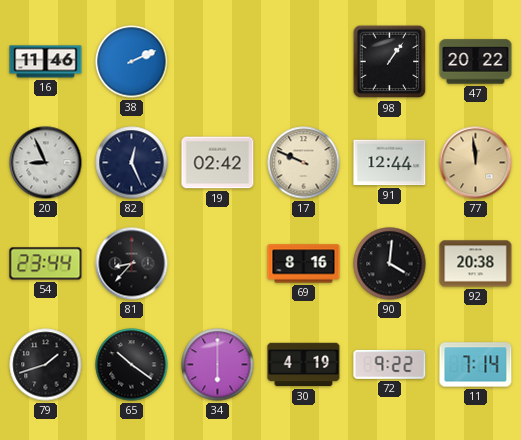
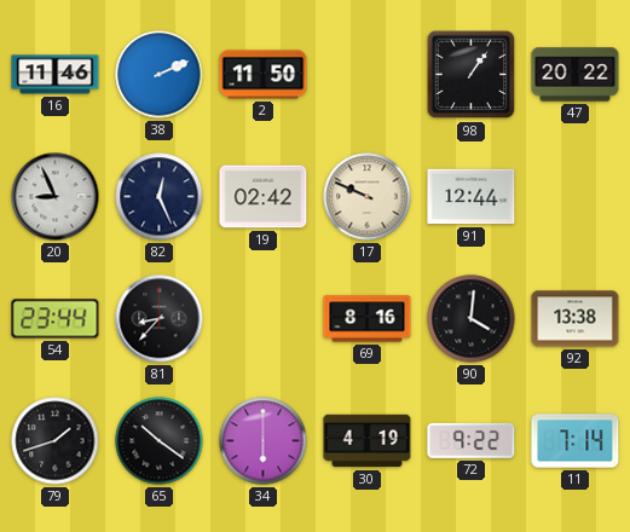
2: none -> 11:50
77: 11:59 -> none
92: 20:38 -> 13:38
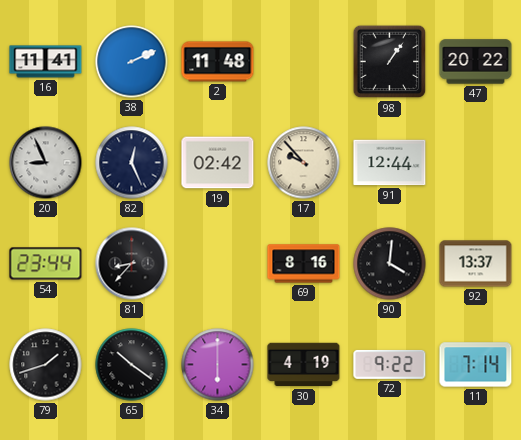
16: 11:46 -> 11:41
2: 11:50 -> 11:48
17: 9:49 -> 9:53
92: 13:38 -> 13:37
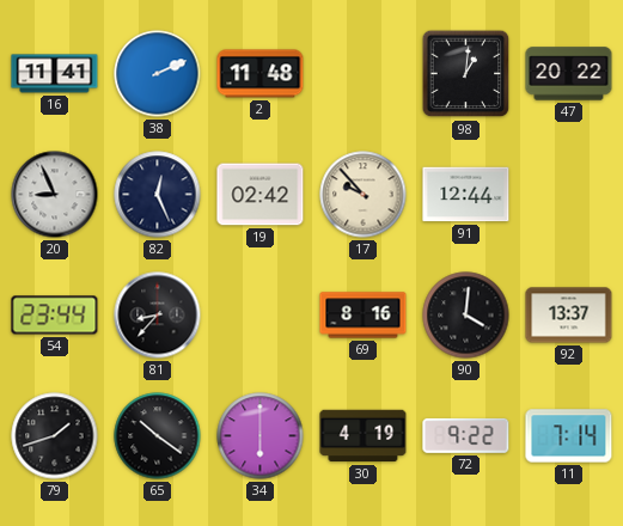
98: 1:06 -> 1:01
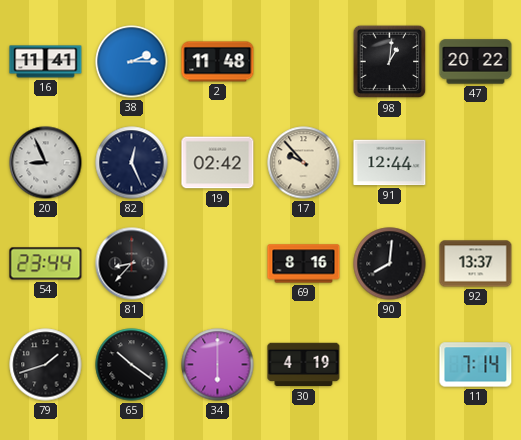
38: 2:11 -> 2:15
90: 4:01 -> 8:01
72: 9:22 -> none
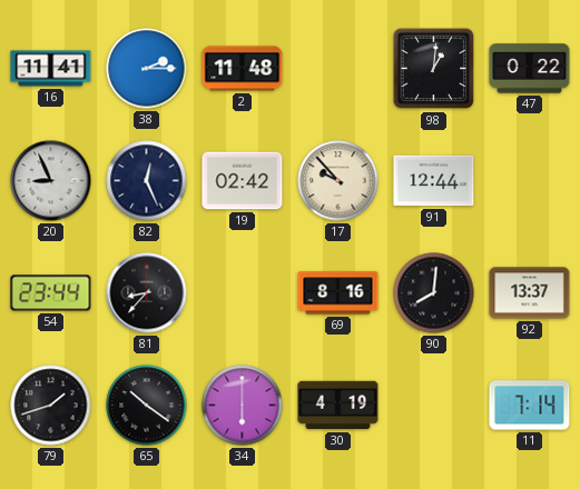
47: 20:22 -> 0:22
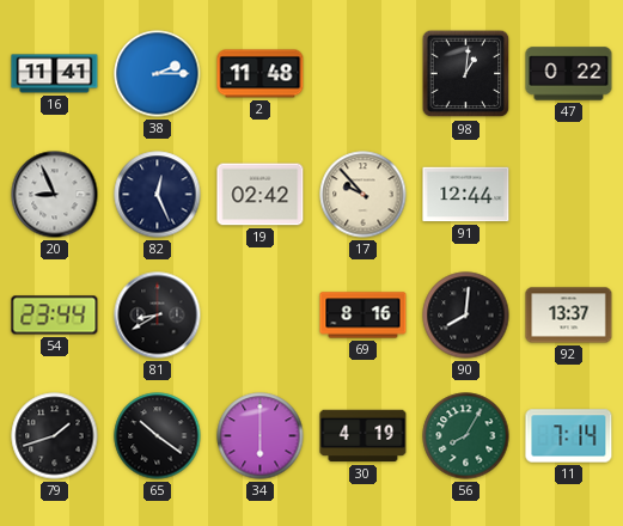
81: 8:37 -> 8:40
56: none -> 8:05
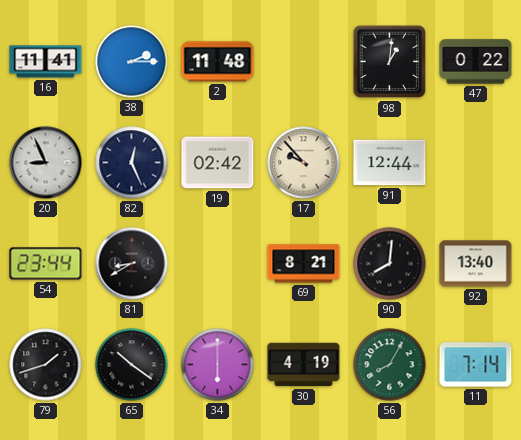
69: 8:16 -> 8:21
92: 13:37 -> 13:40
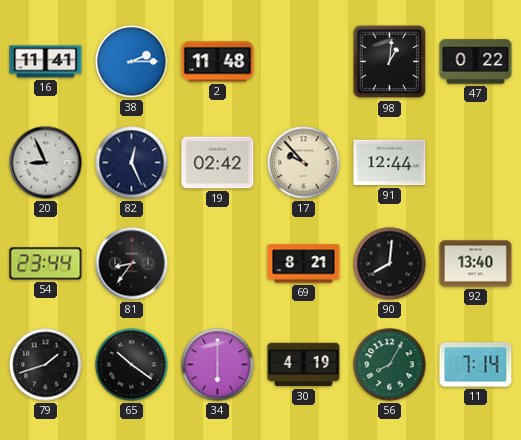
81: 8:40 -> 8:36
